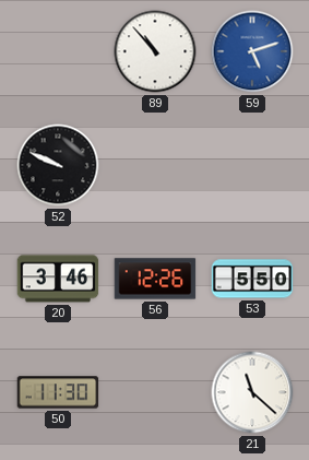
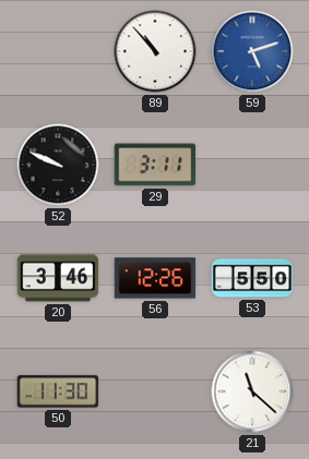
29: none -> 3:11
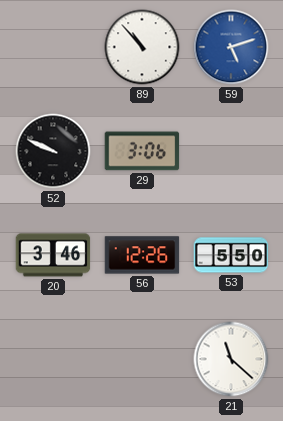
29: 3:11 -> 3:06
50: 11:30 -> none
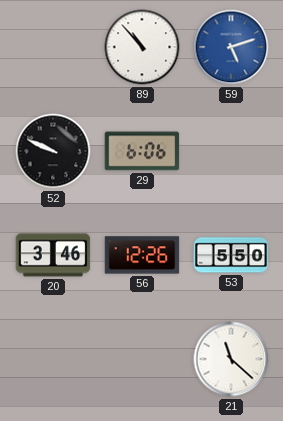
29: 3:06 -> 6:06
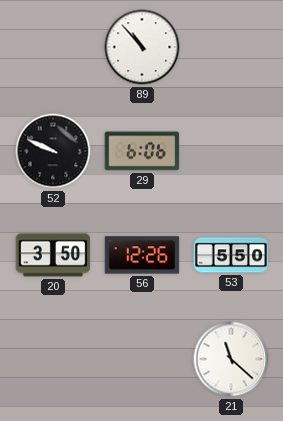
59: 5:12 -> none
20: 3:46 -> 3:50
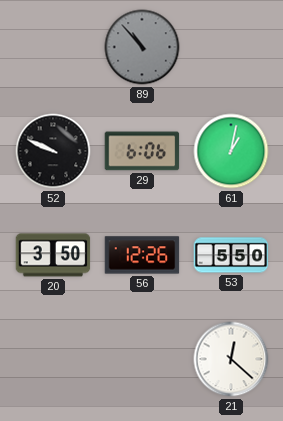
89 dial: white -> grey
61: none -> 1:02
21: 11:22 -> 12:22
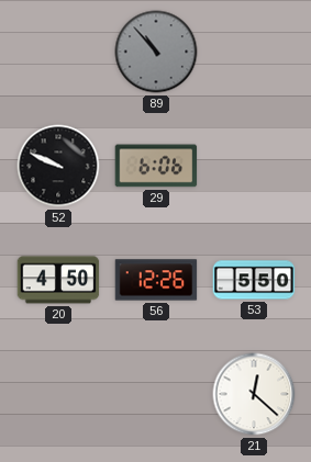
61: 1:02 -> none
20: 3:50 -> 4:50
